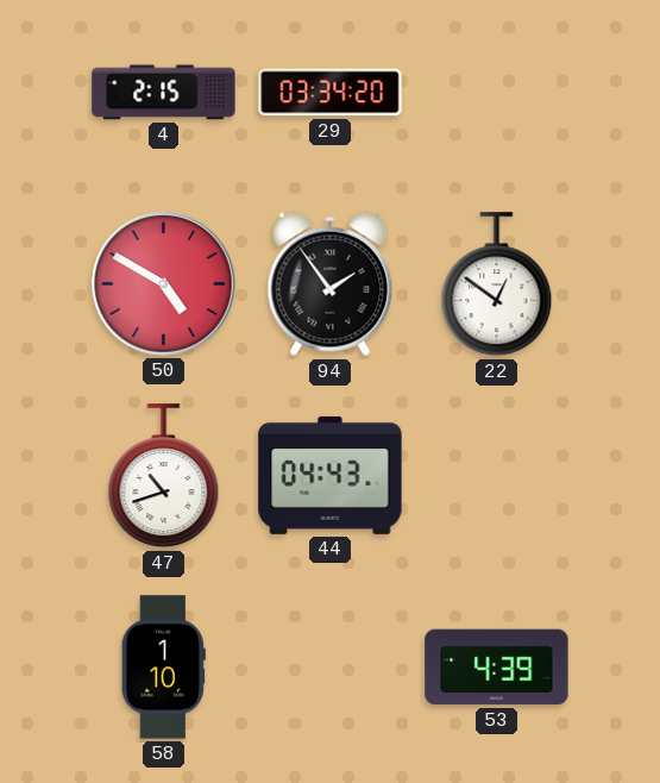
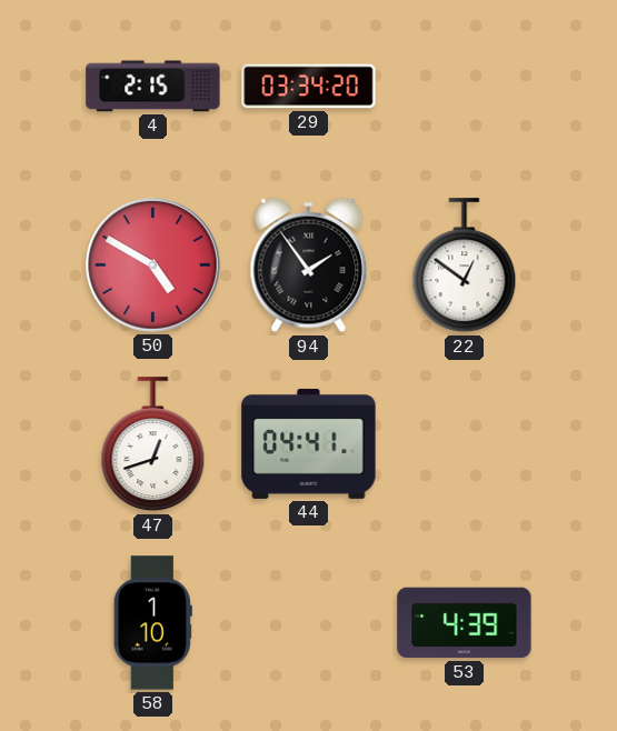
47: 10:42 -> 12:42
44: 04:43 -> 04:41
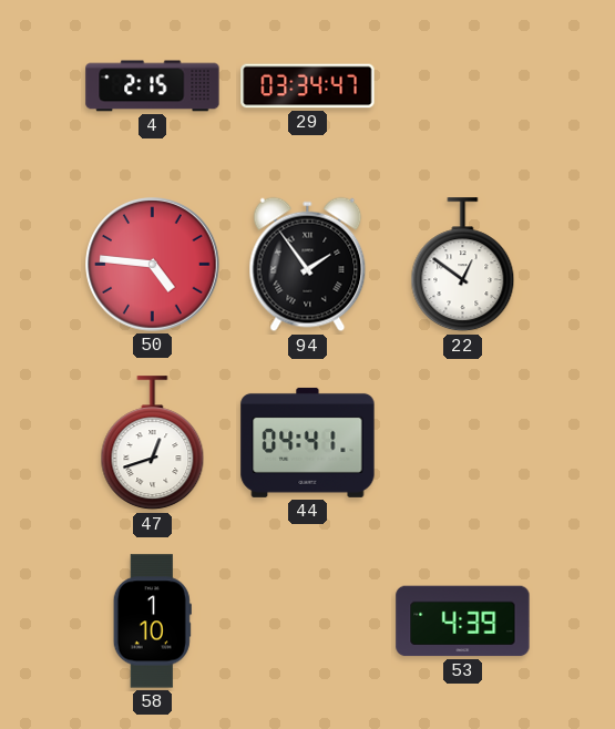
29: 03:34:20 -> 03:34:47
50: 4:50 -> 4:46
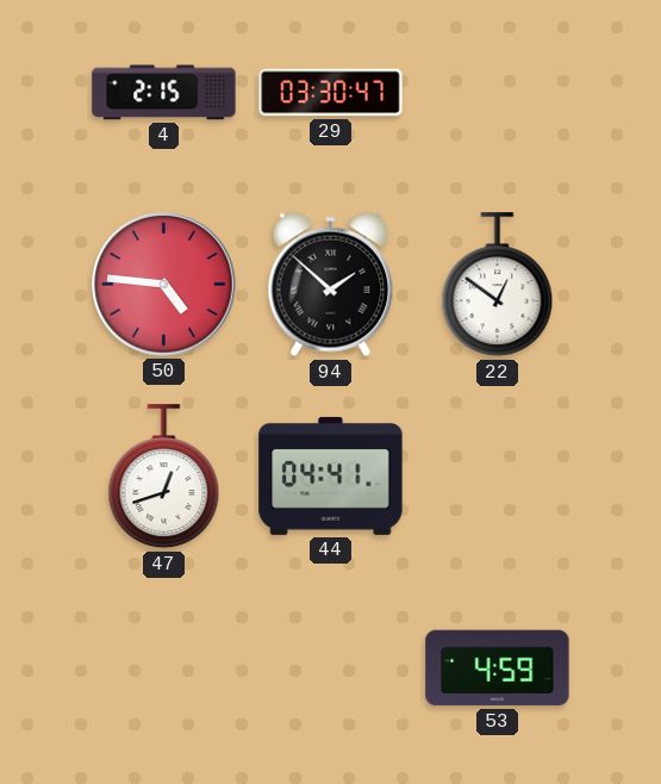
29: 03:34 -> 03:30
94: 1:54 -> 1:52
58: 1:10 -> none
53: 4:39 -> 4:59
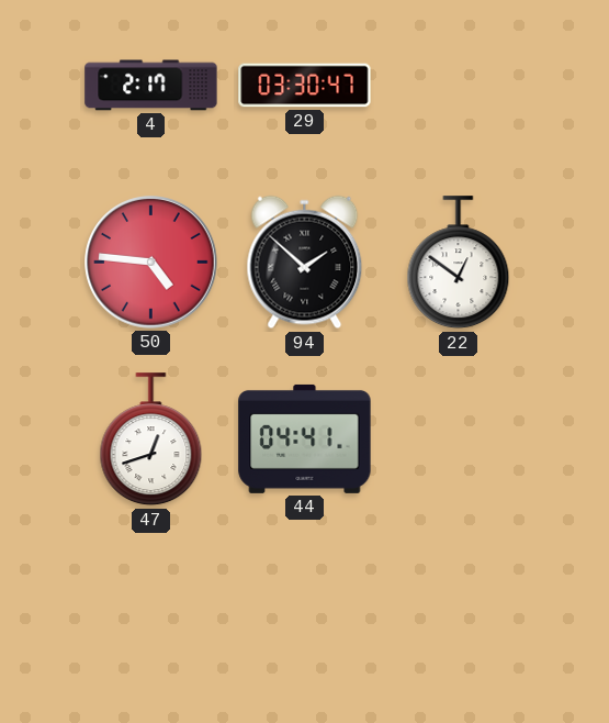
4: 2:15 -> 2:17
53: 4:59 -> none
